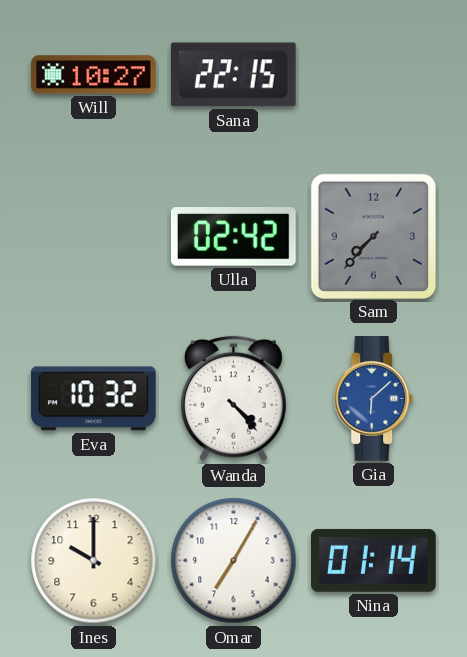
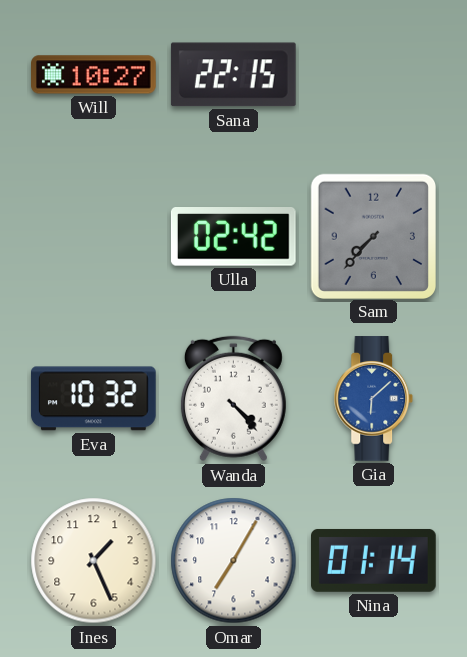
Ines: 10:00 -> 1:26
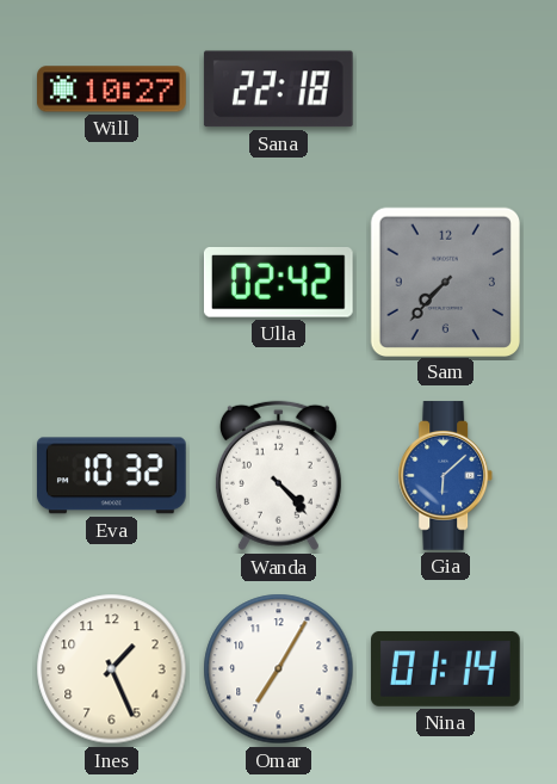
Sana: 22:15 -> 22:18
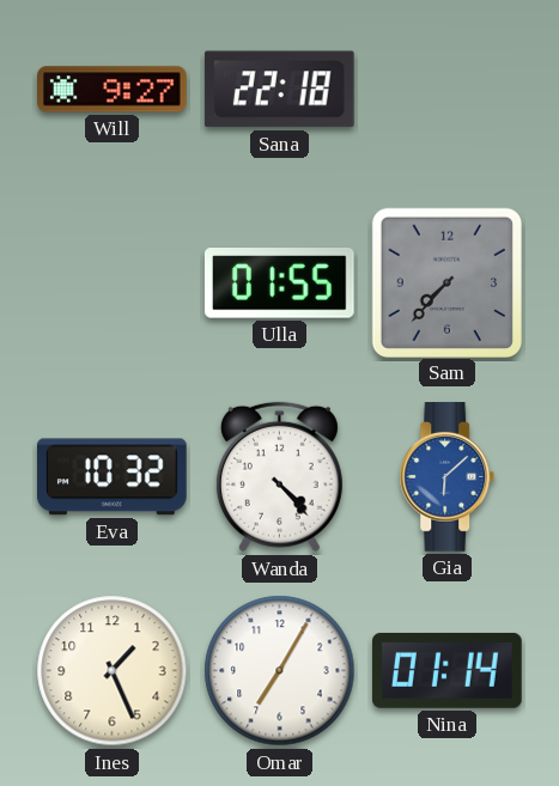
Will: 10:27 -> 9:27
Ulla: 02:42 -> 01:55
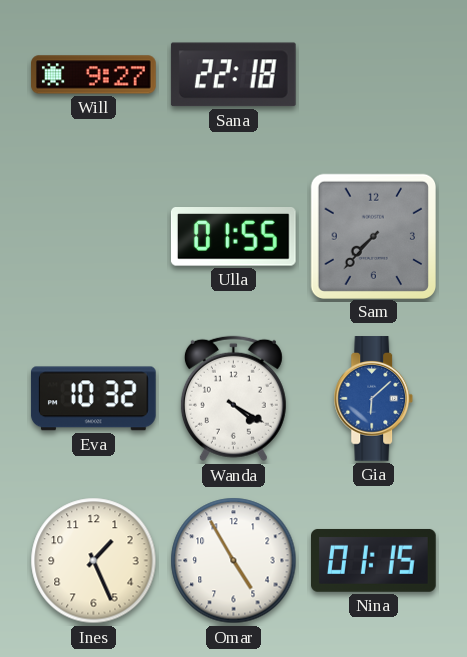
Wanda: 4:23 -> 4:20
Omar: 7:05 -> 4:55
Nina: 01:14 -> 01:15
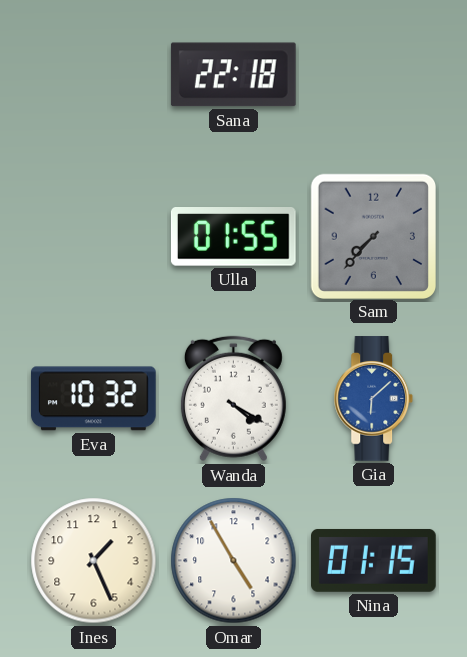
Will: 9:27 -> none
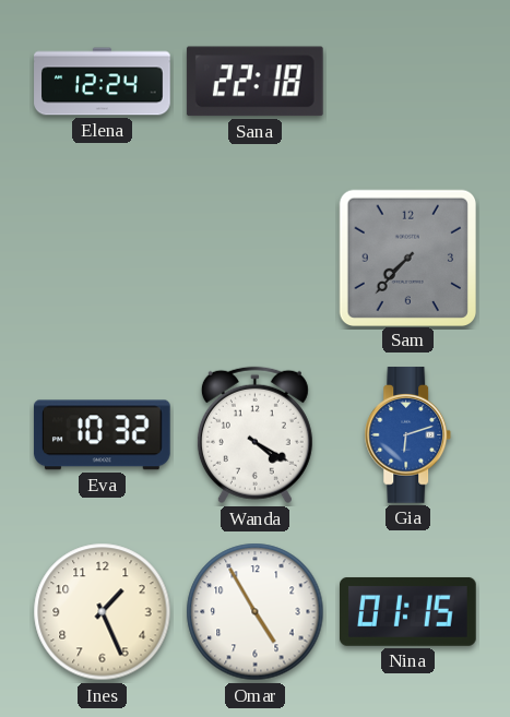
Elena: none -> 12:24
Ulla: 01:55 -> none
Gia: 6:08 -> 6:12
